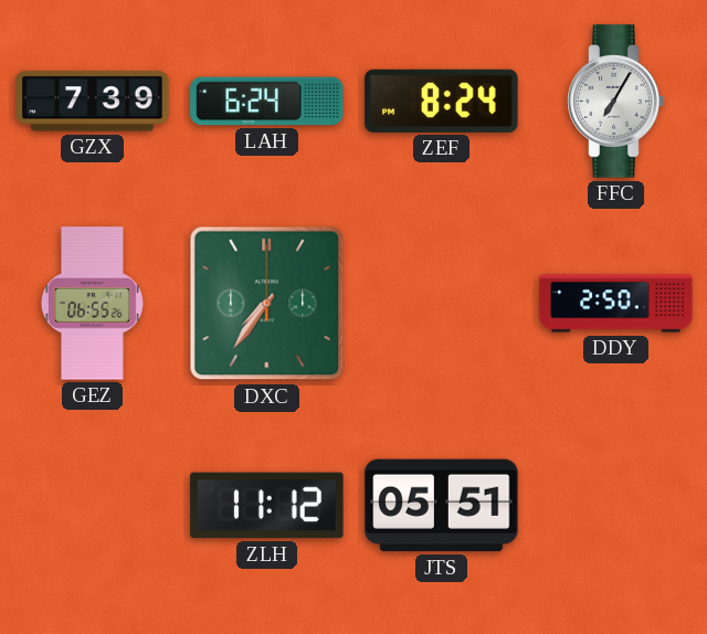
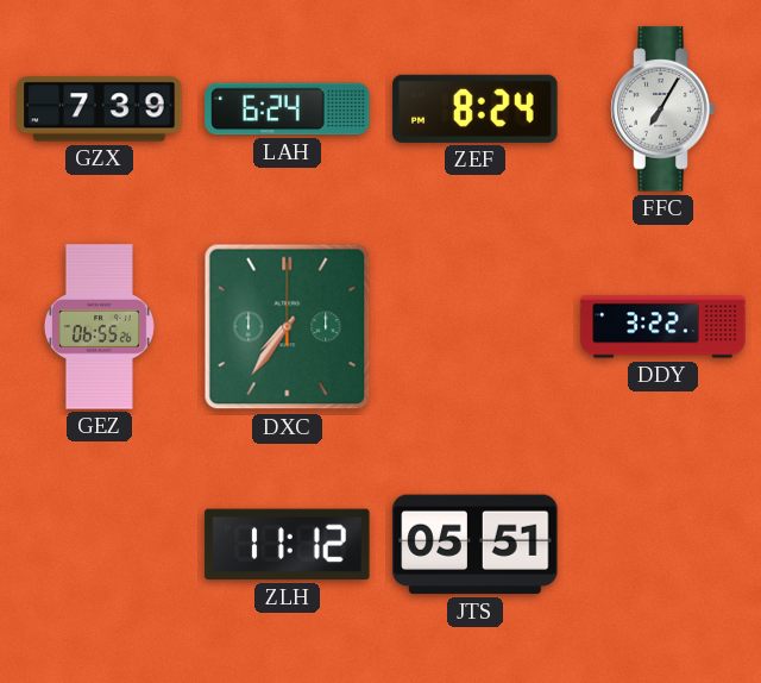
DDY: 2:50 -> 3:22
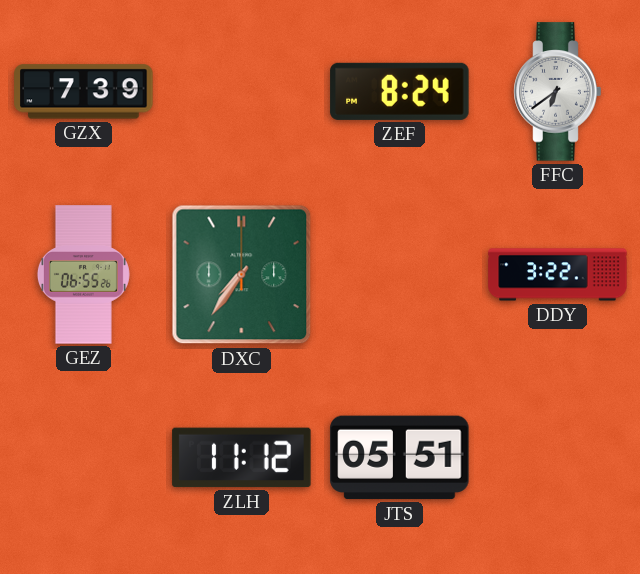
LAH: 6:24 -> none
FFC: 7:05 -> 6:39
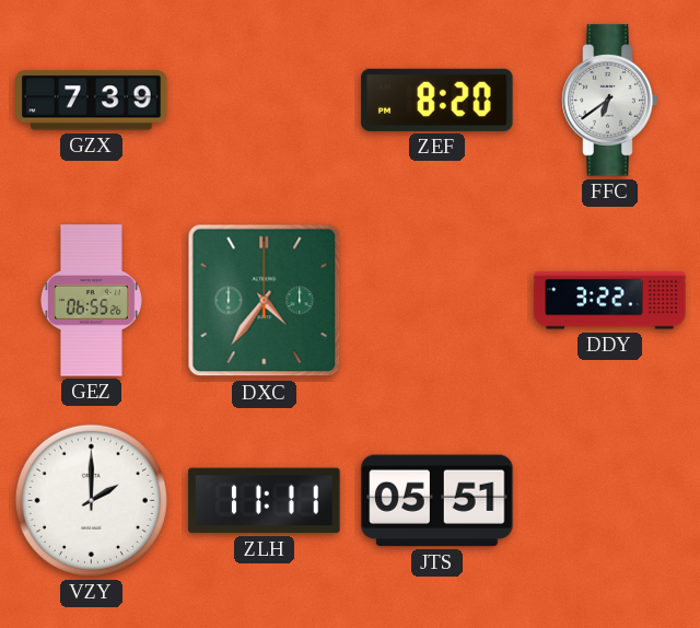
ZEF: 8:24 -> 8:20
DXC: 7:36 -> 4:36
VZY: none -> 2:00
ZLH: 11:12 -> 11:11
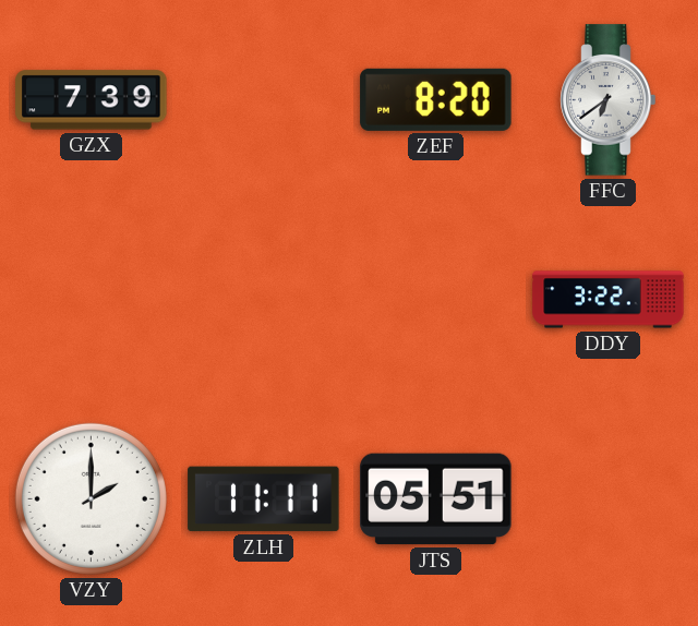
GEZ: 06:55 -> none
DXC: 4:36 -> none
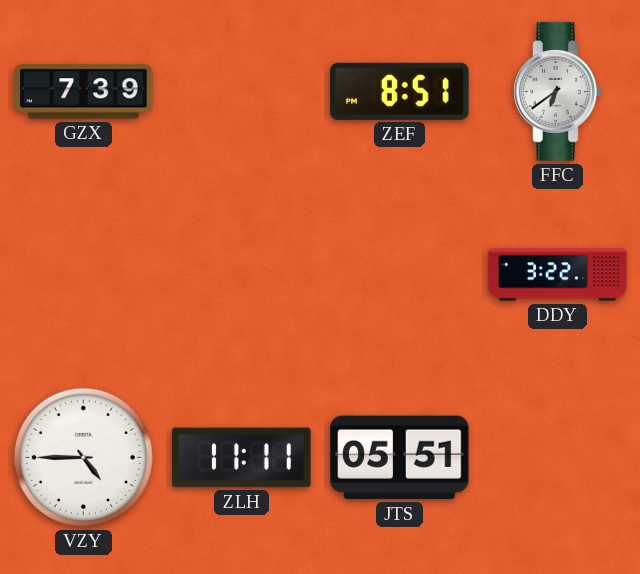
ZEF: 8:20 -> 8:51
VZY: 2:00 -> 4:45
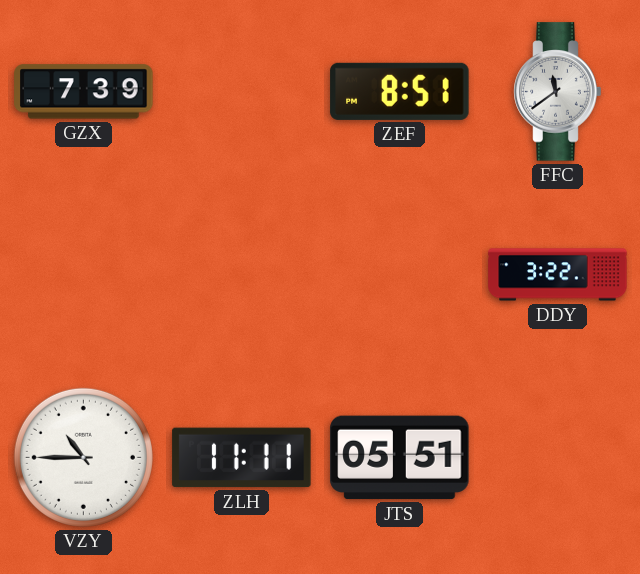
FFC: 6:39 -> 11:39
VZY: 4:45 -> 10:45
